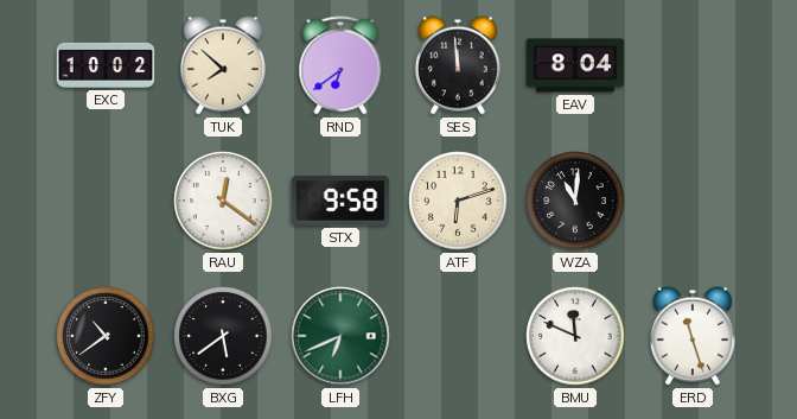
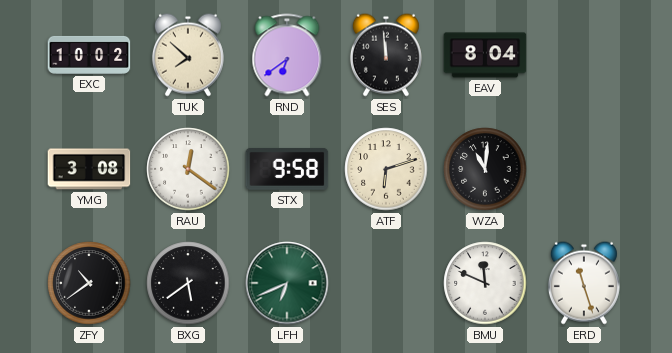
YMG: none -> 3:08
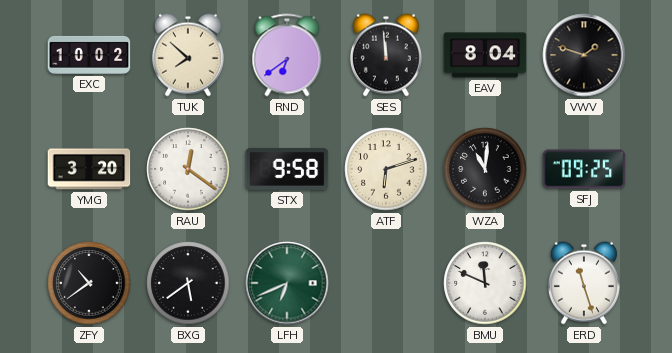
VWV: none -> 1:48
YMG: 3:08 -> 3:20
SFJ: none -> 09:25
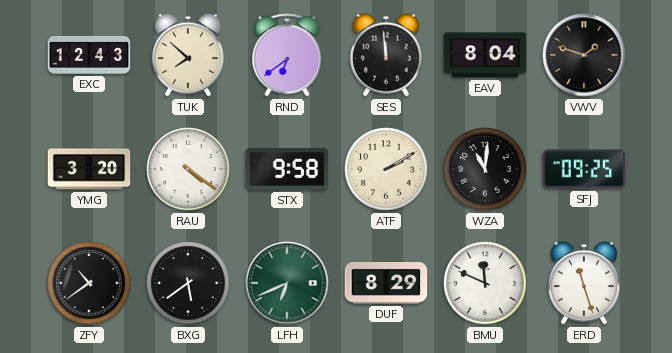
EXC: 10:02 -> 12:43
RAU: 12:21 -> 4:21
ATF: 6:12 -> 2:10
DUF: none -> 8:29
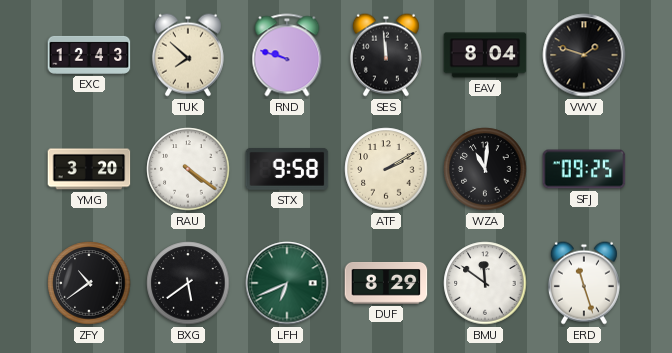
RND: 6:39 -> 9:48
BMU: 11:49 -> 11:51
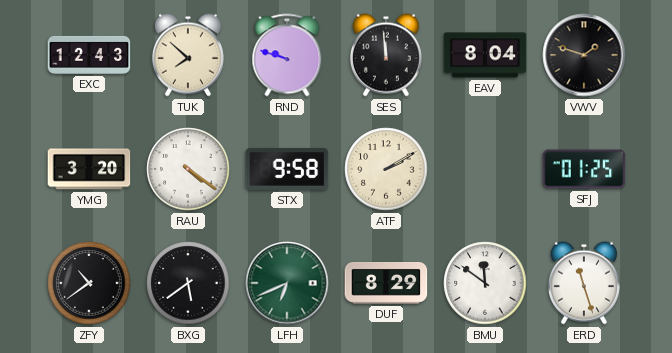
WZA: 11:01 -> none
SFJ: 09:25 -> 01:25
